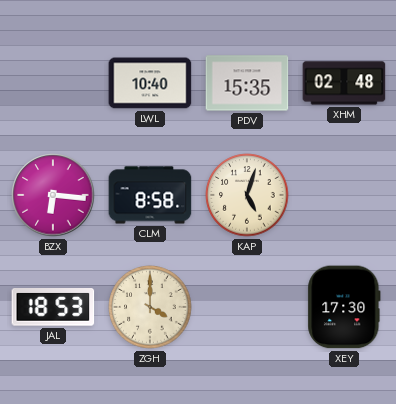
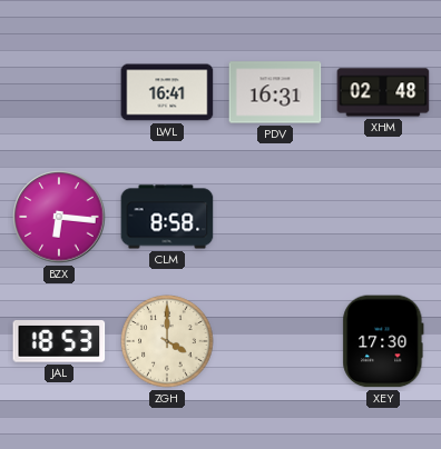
LWL: 10:40 -> 16:41
PDV: 15:35 -> 16:31
KAP: 5:03 -> none
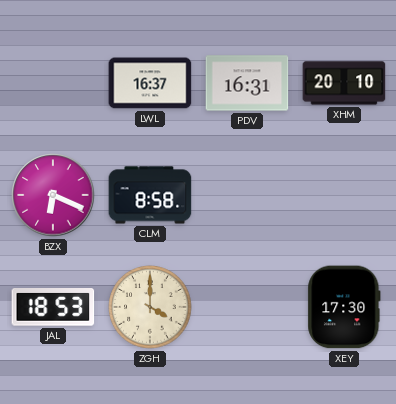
LWL: 16:41 -> 16:37
XHM: 02:48 -> 20:10
BZX: 6:16 -> 6:19
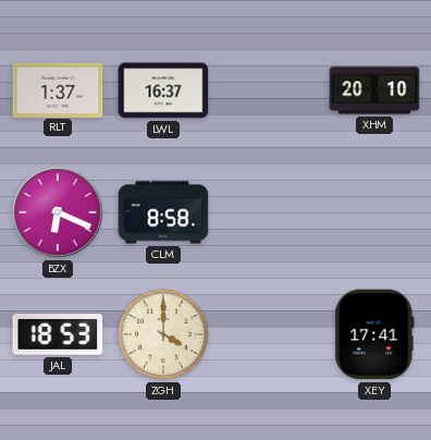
RLT: none -> 1:37
PDV: 16:31 -> none
XEY: 17:30 -> 17:41
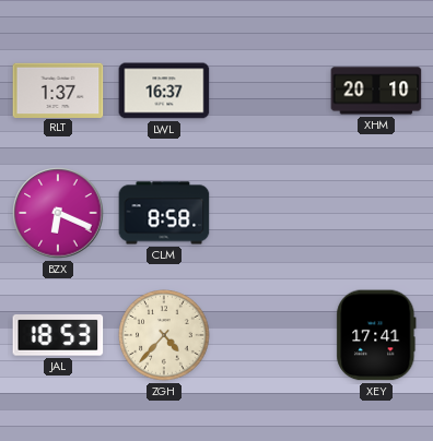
ZGH: 4:00 -> 4:37
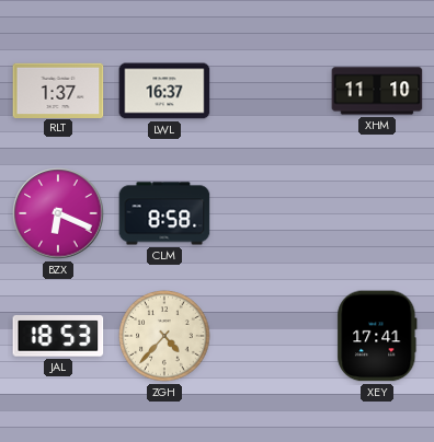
XHM: 20:10 -> 11:10
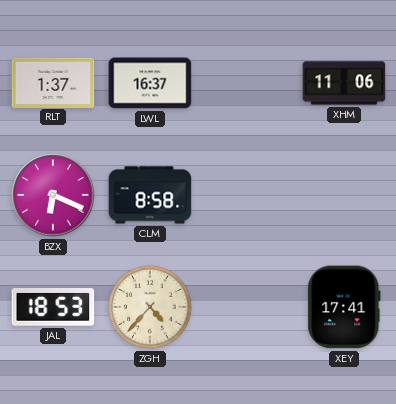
XHM: 11:10 -> 11:06
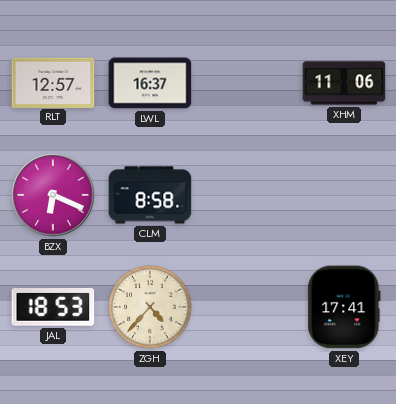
RLT: 1:37 -> 12:57
